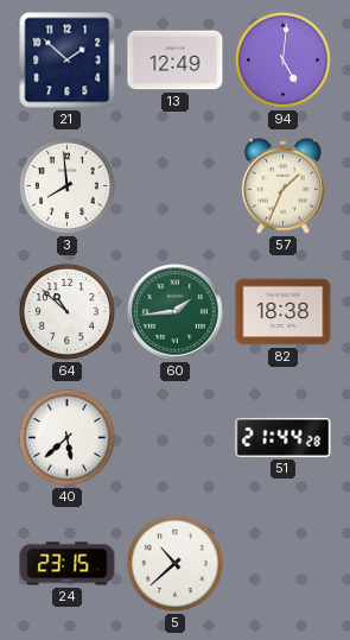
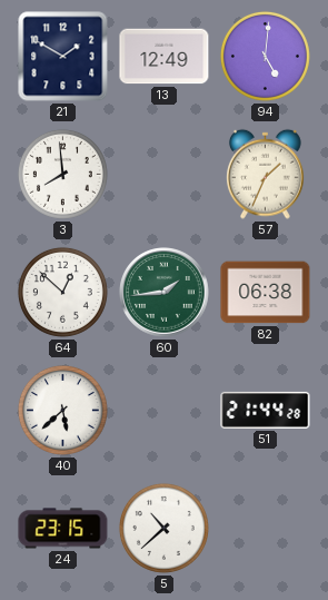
21: 1:52 -> 1:50
64: 10:52 -> 12:52
82: 18:38 -> 06:38
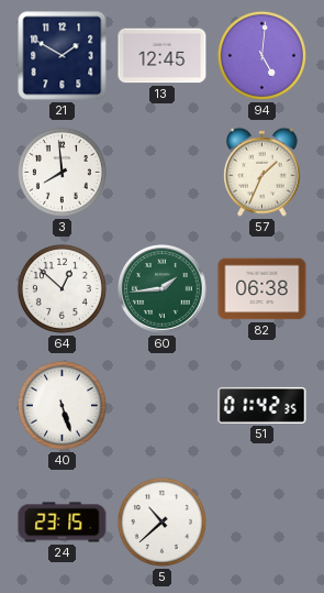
13: 12:49 -> 12:45
40: 5:38 -> 5:27
51: 21:44 -> 01:42
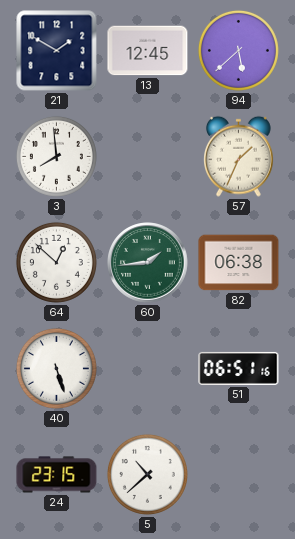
94: 5:01 -> 5:38
51: 01:42 -> 06:51
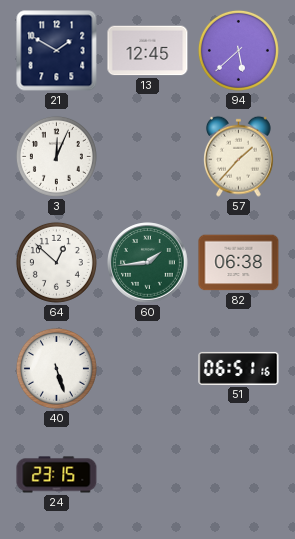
3: 7:59 -> 12:04
57: 1:34 -> 1:37
5: 10:38 -> none
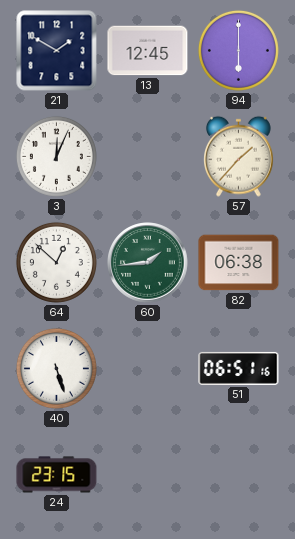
94: 5:38 -> 6:00
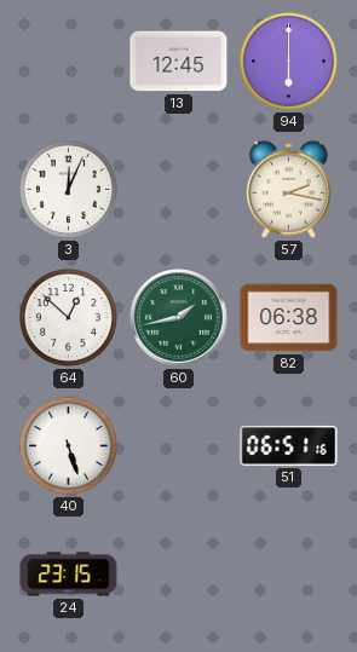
21: 1:50 -> none
57: 1:37 -> 2:17
60: 1:44 -> 1:43
